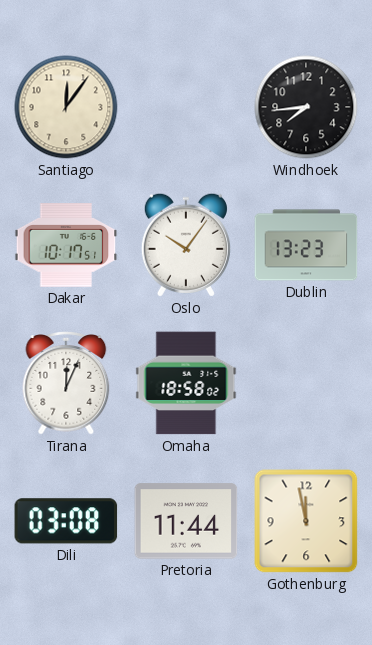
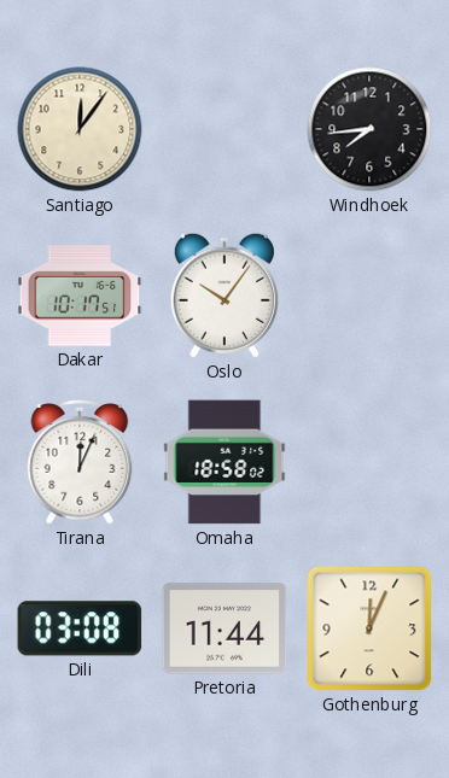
Dublin: 13:23 -> none
Gothenburg: 11:58 -> 12:04
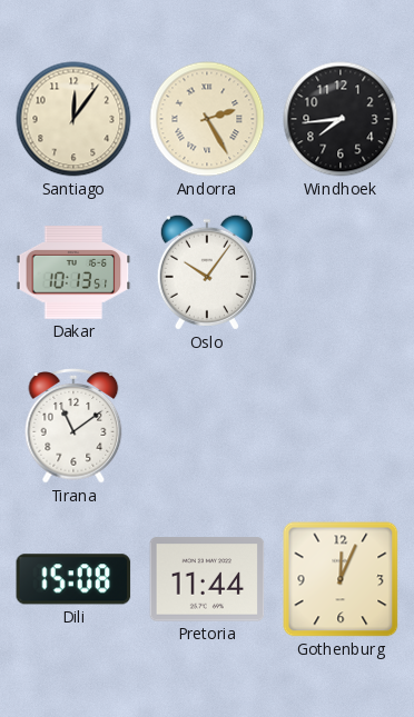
Andorra: none -> 2:25
Dakar: 10:17 -> 10:13
Tirana: 12:04 -> 11:09
Omaha: 18:58 -> none
Dili: 03:08 -> 15:08
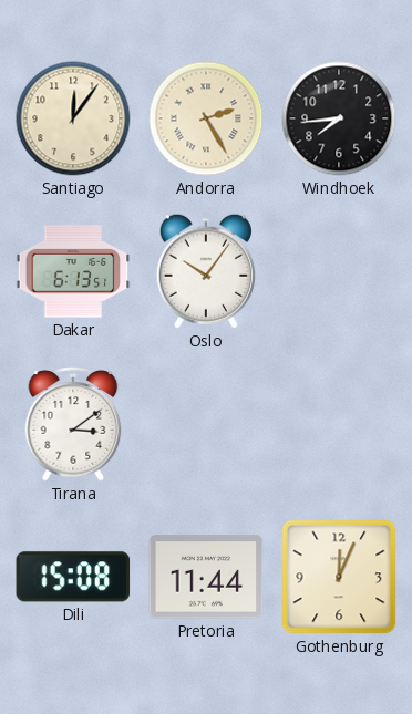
Dakar: 10:13 -> 6:13
Tirana: 11:09 -> 3:09
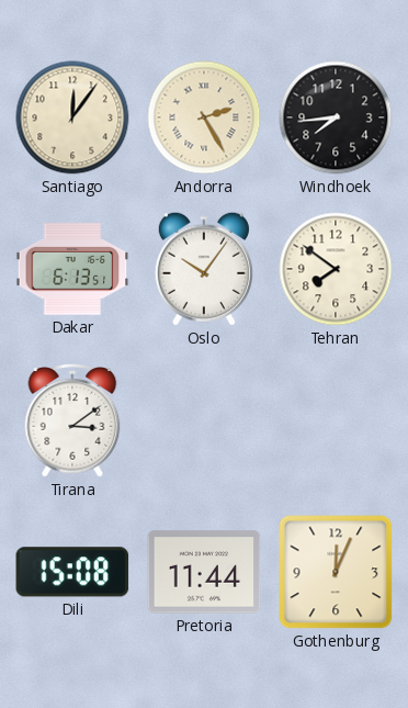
Tehran: none -> 7:51
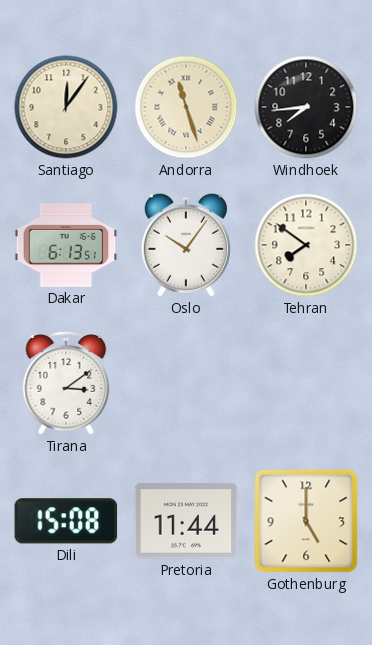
Andorra: 2:25 -> 11:27
Gothenburg: 12:04 -> 5:00
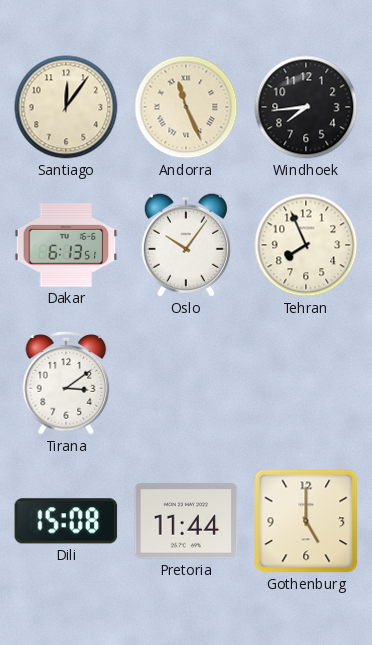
Andorra: 11:27 -> 11:26
Tehran: 7:51 -> 7:56
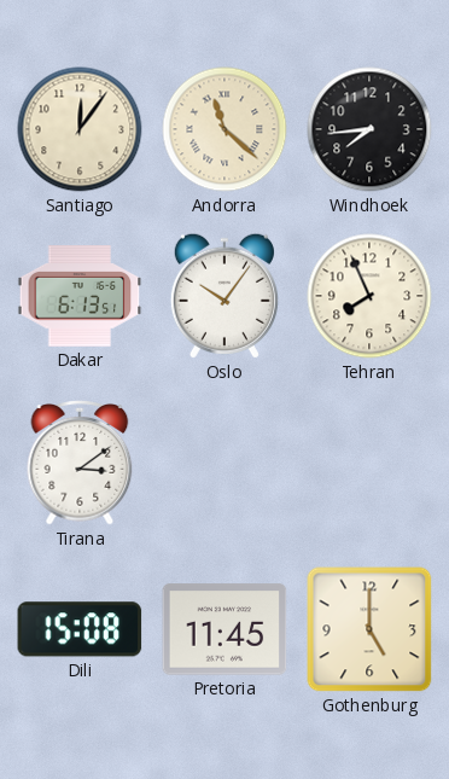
Andorra: 11:26 -> 11:22
Pretoria: 11:44 -> 11:45
